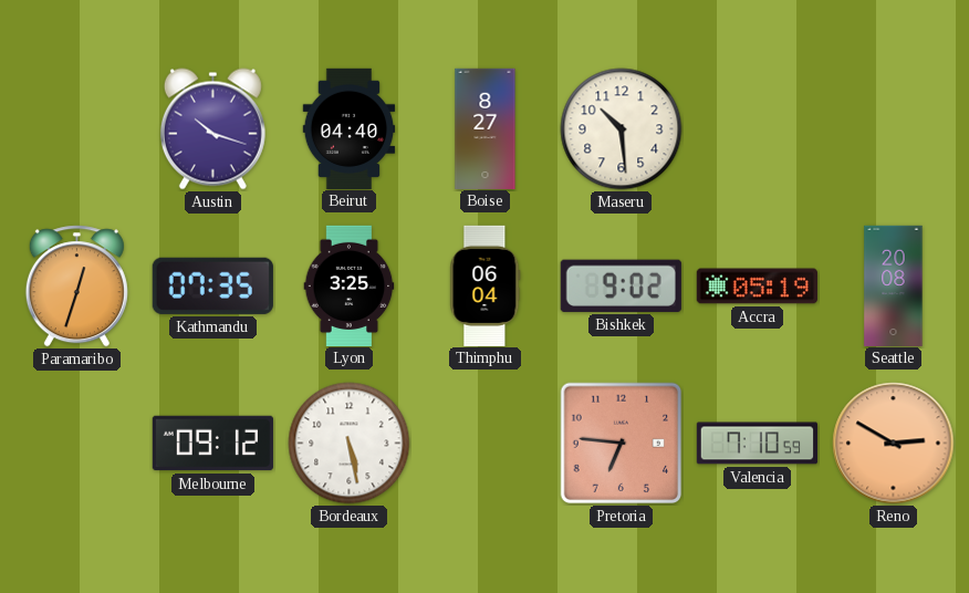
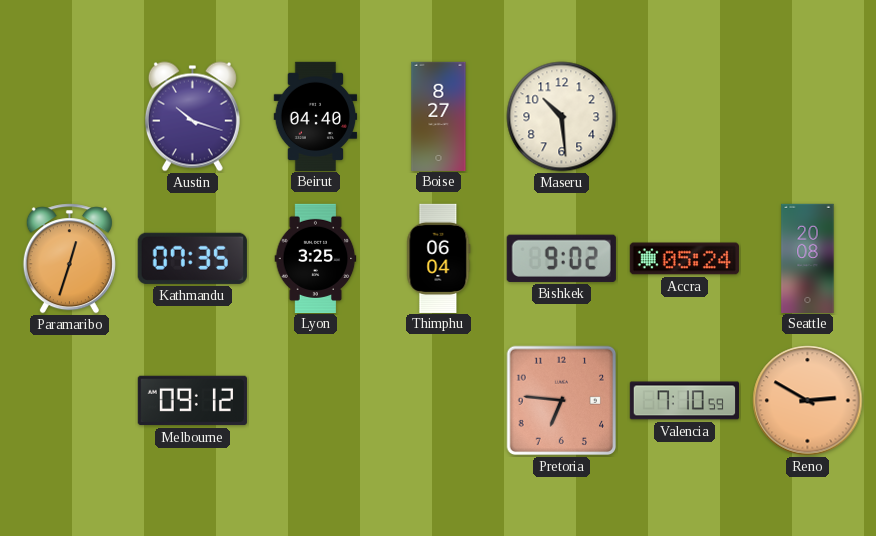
Accra: 05:19 -> 05:24
Bordeaux: 5:28 -> none
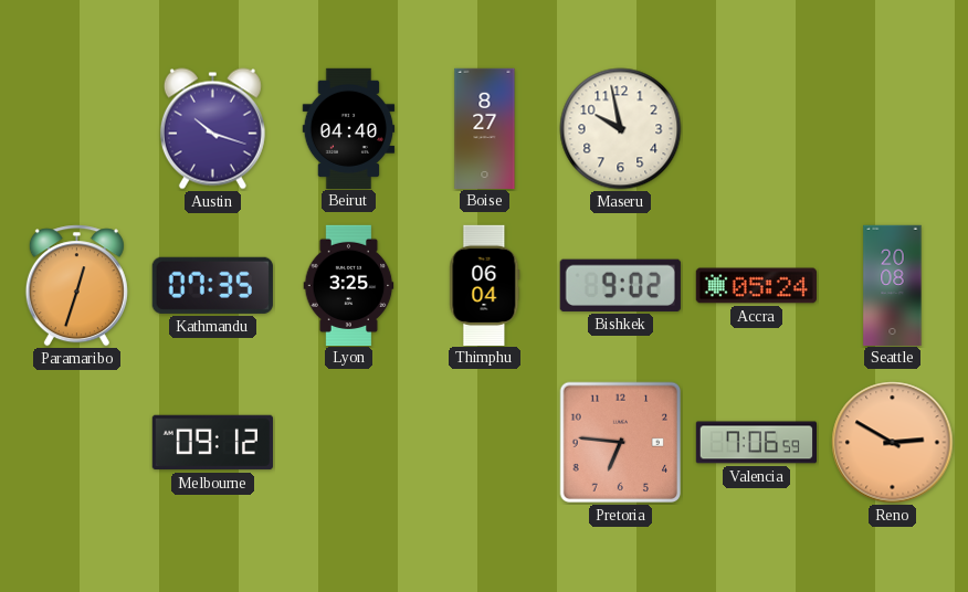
Maseru: 10:29 -> 9:58
Valencia: 7:10 -> 7:06
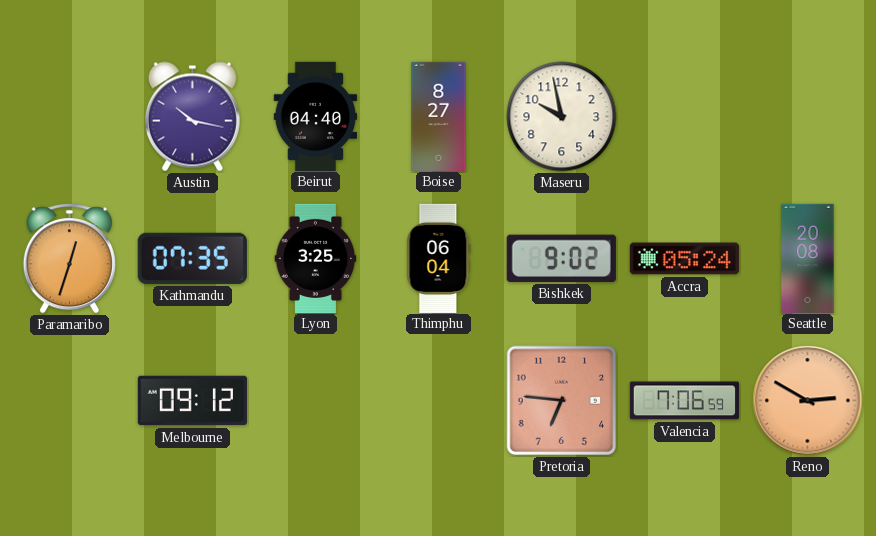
Austin: 10:18 -> 10:17
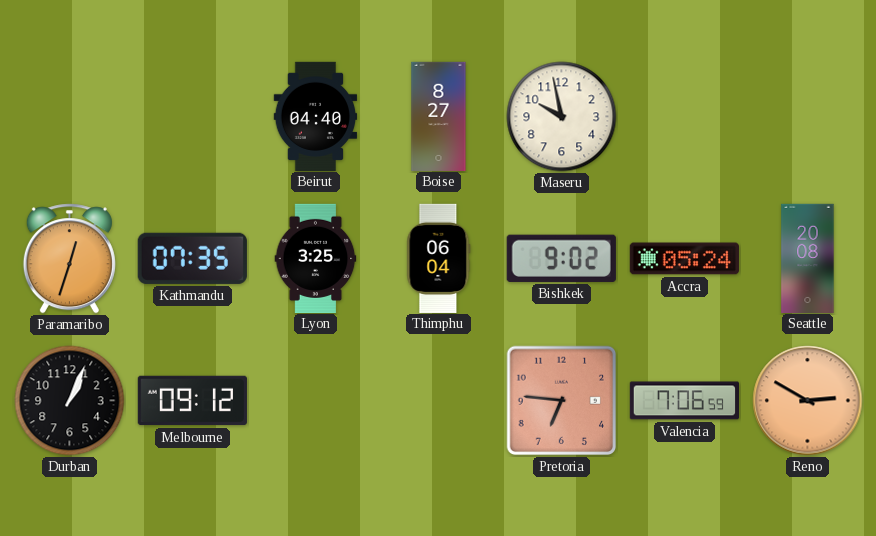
Austin: 10:17 -> none
Durban: none -> 1:04
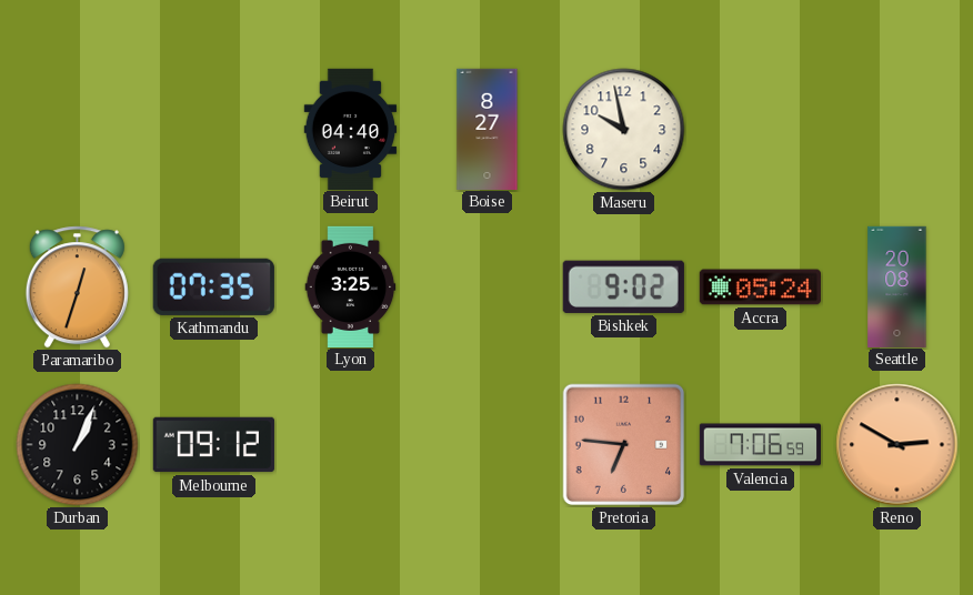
Thimphu: 06:04 -> none
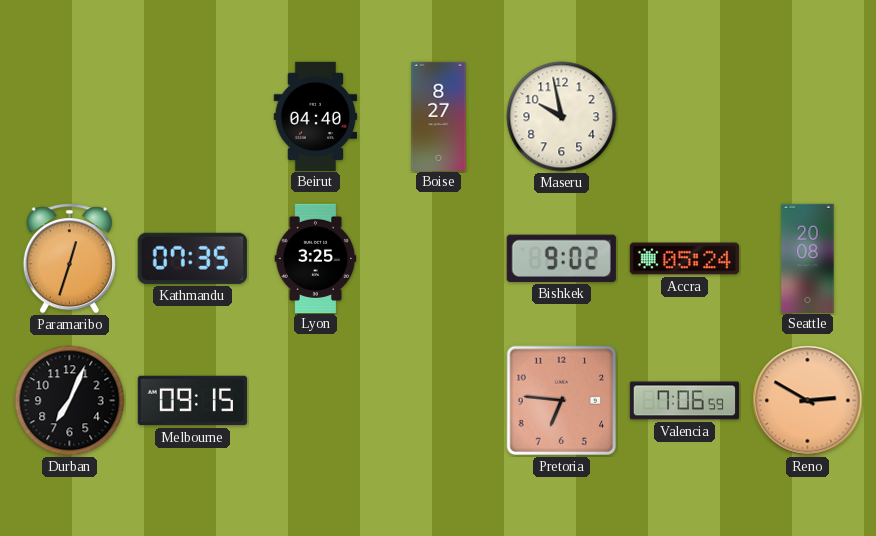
Durban: 1:04 -> 7:04
Melbourne: 09:12 -> 09:15
